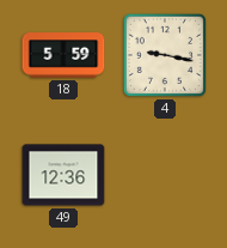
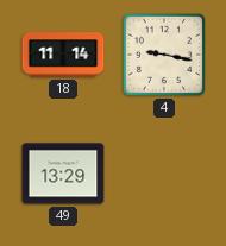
18: 5:59 -> 11:14
49: 12:36 -> 13:29
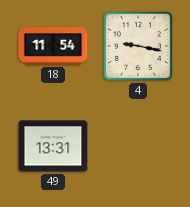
18: 11:14 -> 11:54
49: 13:29 -> 13:31
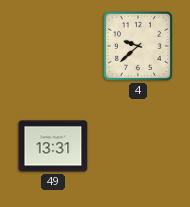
18: 11:54 -> none
4: 9:17 -> 9:38
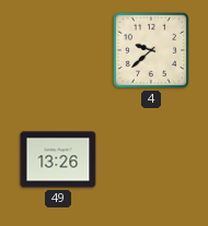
49: 13:31 -> 13:26
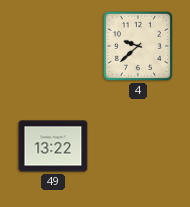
49: 13:26 -> 13:22
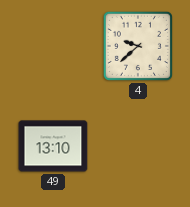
49: 13:22 -> 13:10
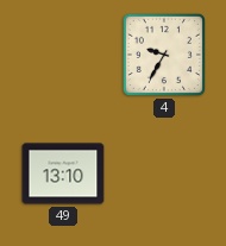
4: 9:38 -> 9:35
